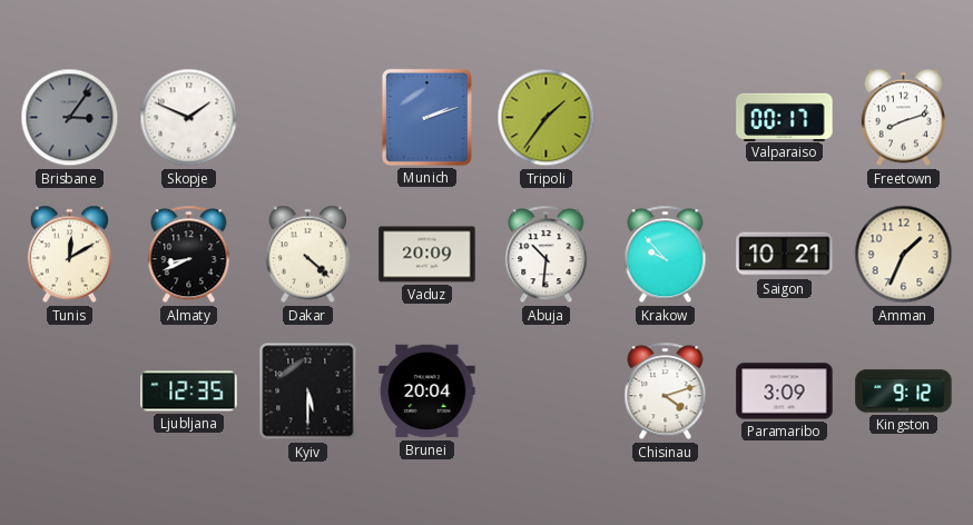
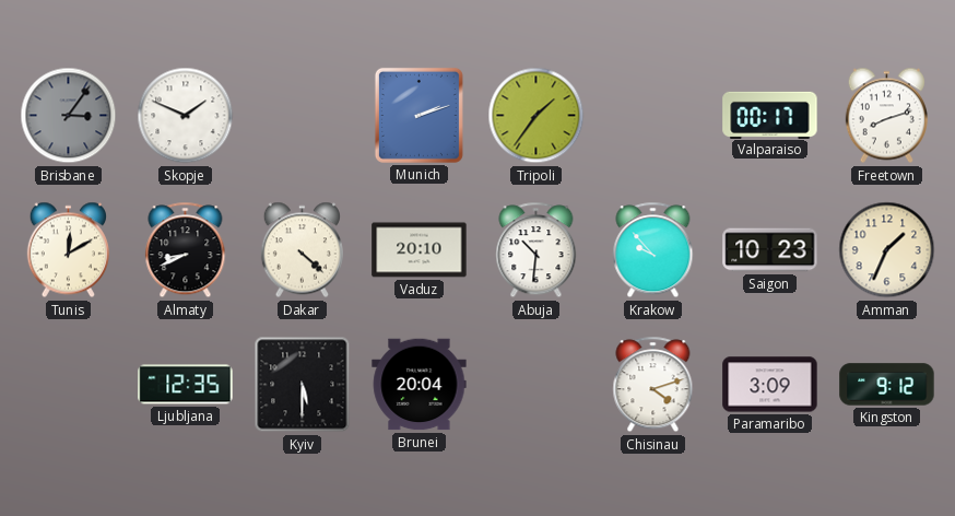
Vaduz: 20:09 -> 20:10
Saigon: 10:21 -> 10:23
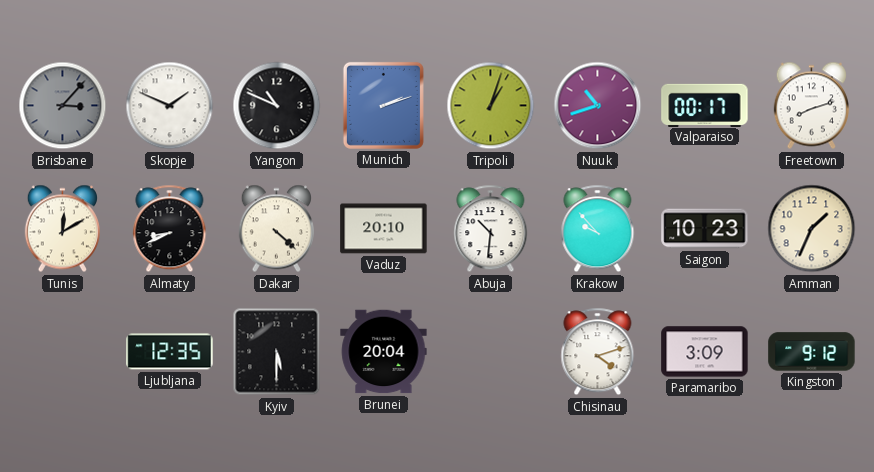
Brisbane: 3:06 -> 3:07
Yangon: none -> 10:49
Tripoli: 1:36 -> 1:03
Nuuk: none -> 10:42
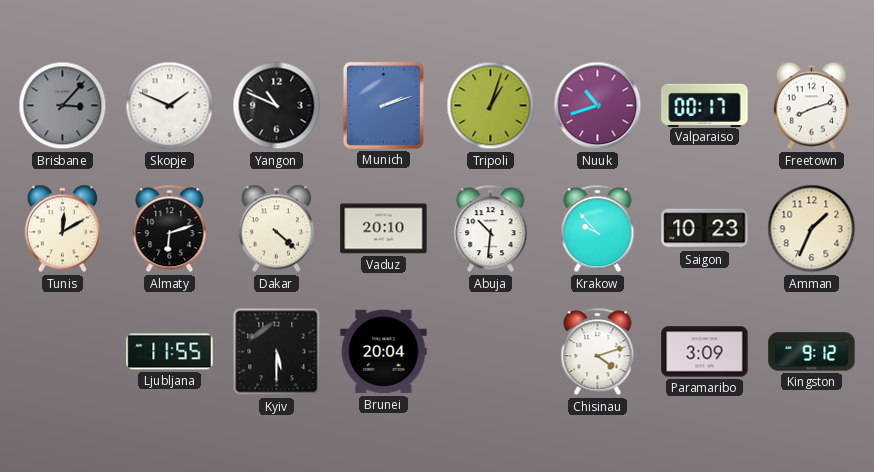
Almaty: 8:41 -> 6:12
Ljubljana: 12:35 -> 11:55
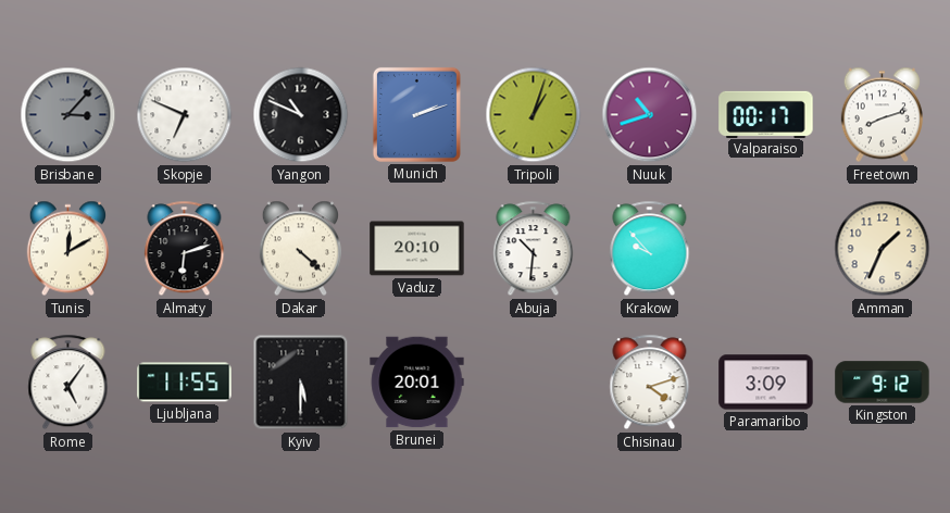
Skopje: 1:49 -> 6:49
Saigon: 10:23 -> none
Rome: none -> 5:06
Brunei: 20:04 -> 20:01
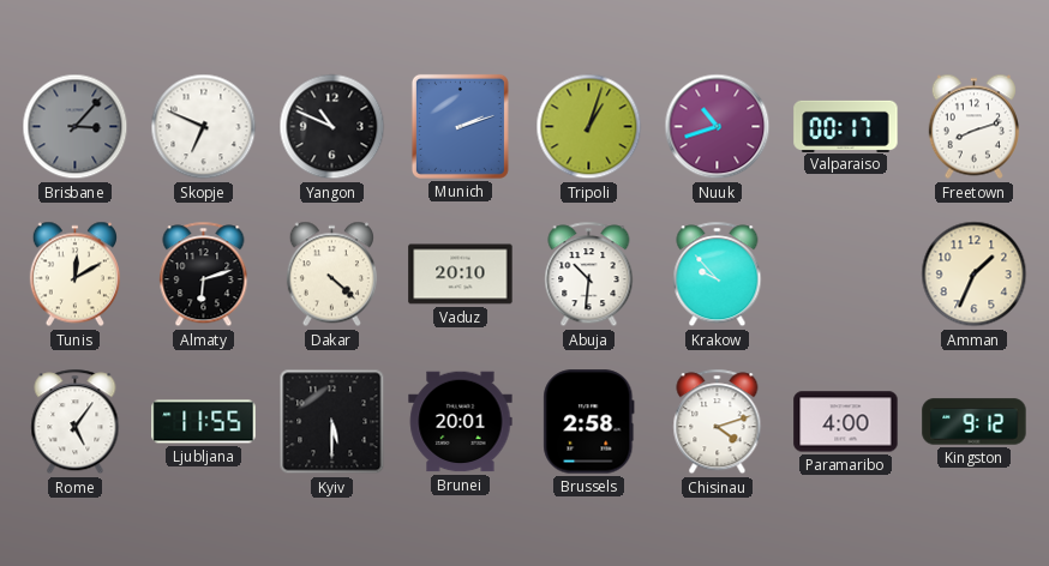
Brussels: none -> 2:58
Paramaribo: 3:09 -> 4:00
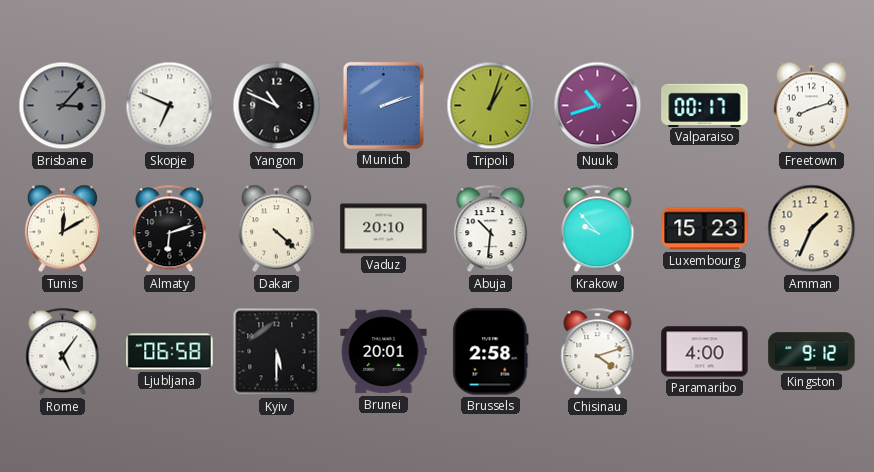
Luxembourg: none -> 15:23
Ljubljana: 11:55 -> 06:58
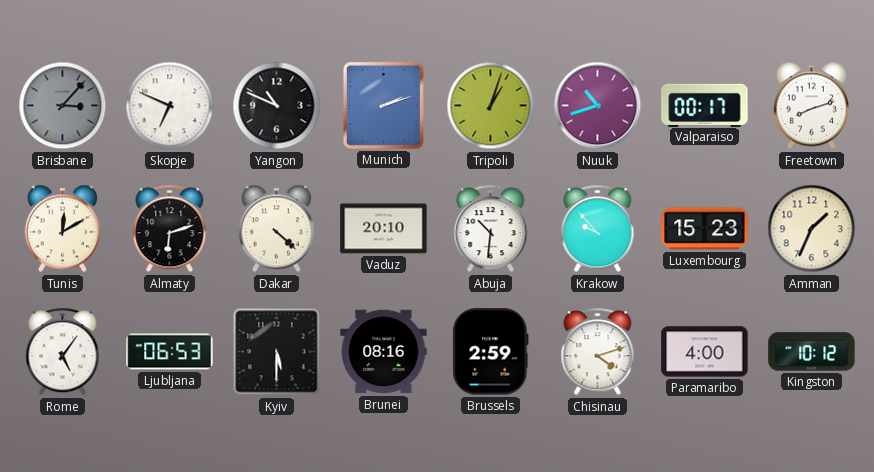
Ljubljana: 06:58 -> 06:53
Brunei: 20:01 -> 08:16
Brussels: 2:58 -> 2:59
Kingston: 9:12 -> 10:12
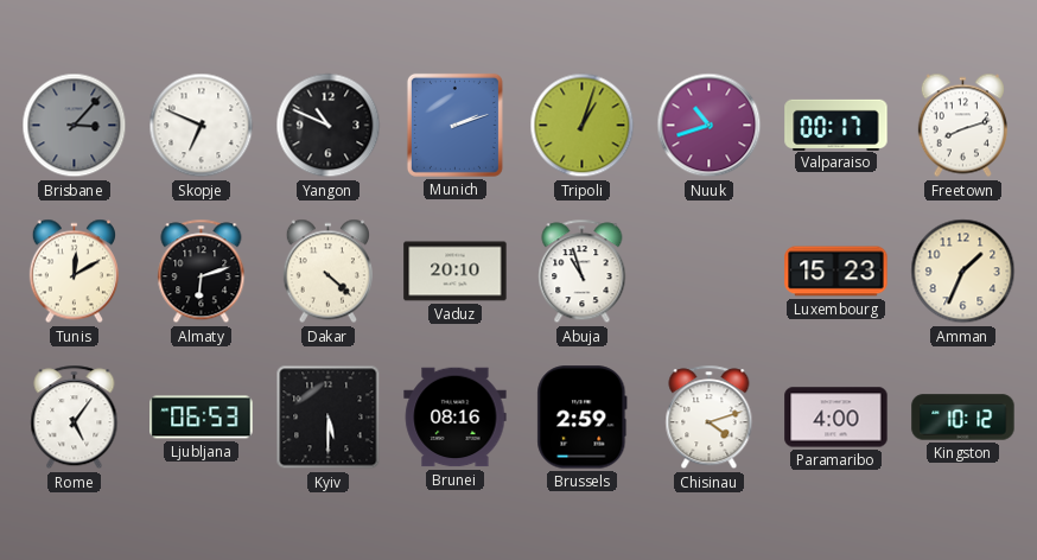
Abuja: 10:31 -> 10:57
Krakow: 9:53 -> none
